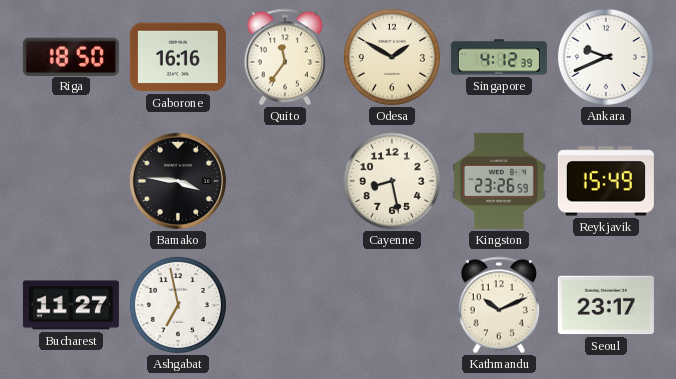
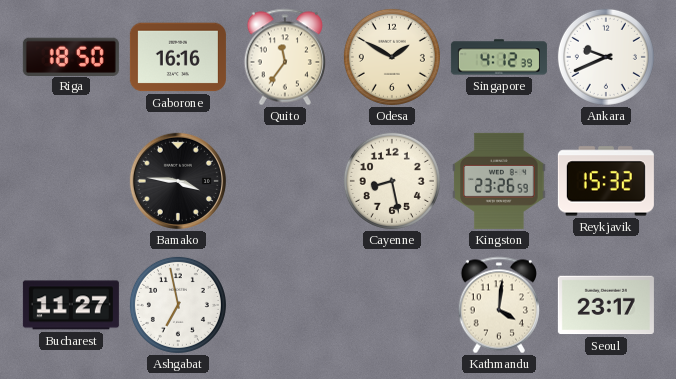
Reykjavik: 15:49 -> 15:32
Kathmandu: 10:11 -> 4:01
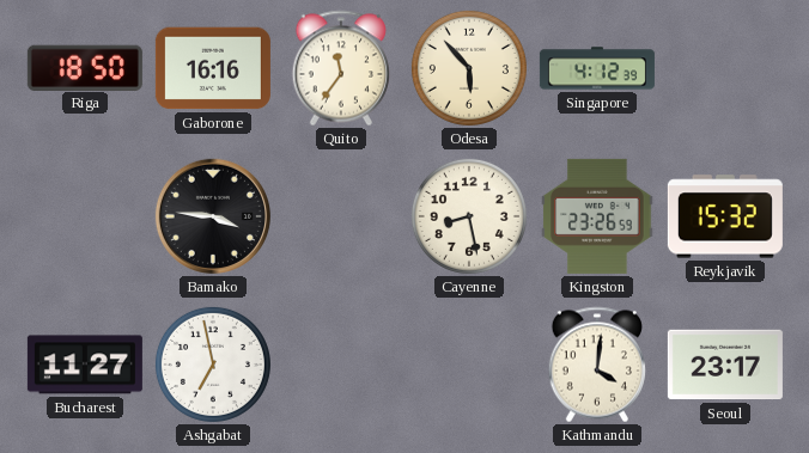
Odesa: 1:50 -> 5:53
Ankara: 9:41 -> none
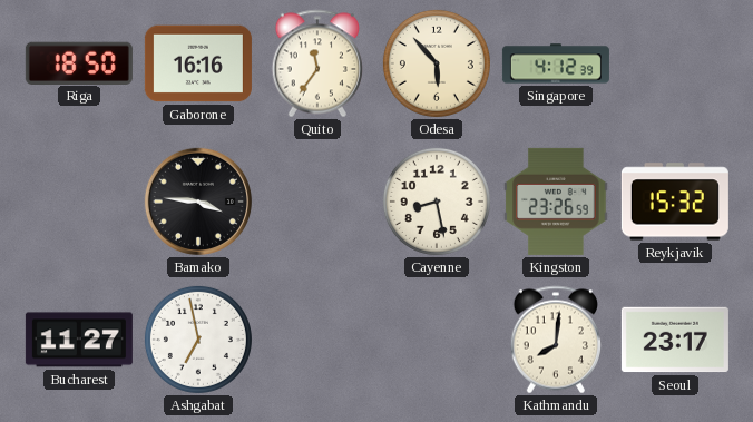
Kathmandu: 4:01 -> 8:01
